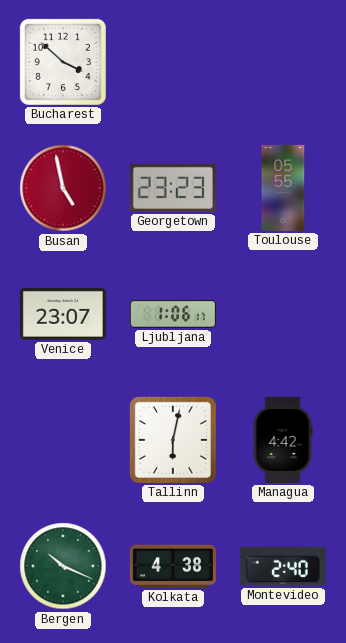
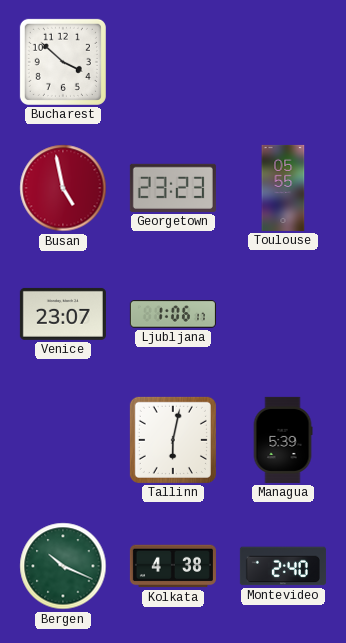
Managua: 4:42 -> 5:39
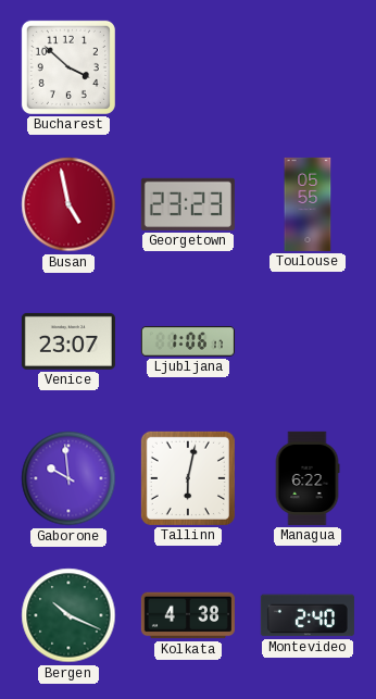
Gaborone: none -> 9:59
Managua: 5:39 -> 6:22
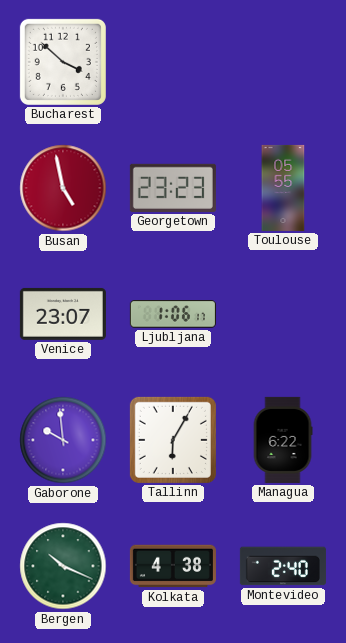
Tallinn: 6:02 -> 6:05
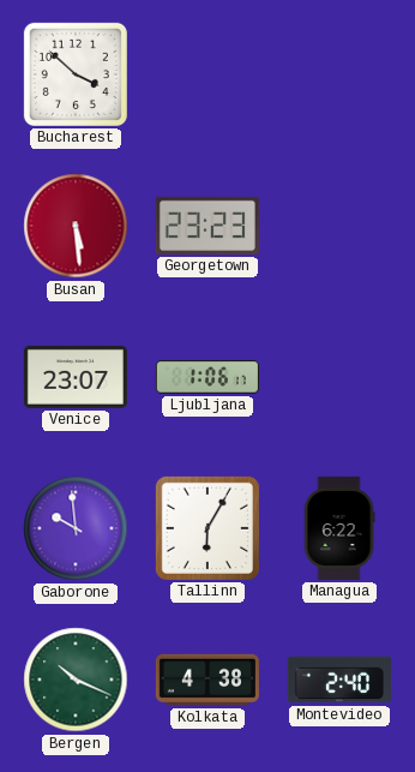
Busan: 4:58 -> 5:29
Toulouse: 05:55 -> none
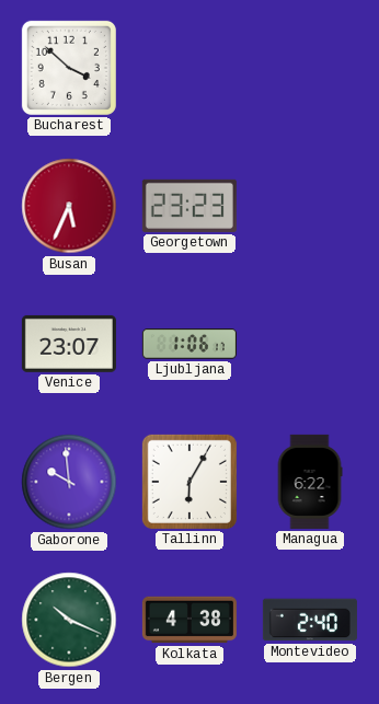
Busan: 5:29 -> 5:34
